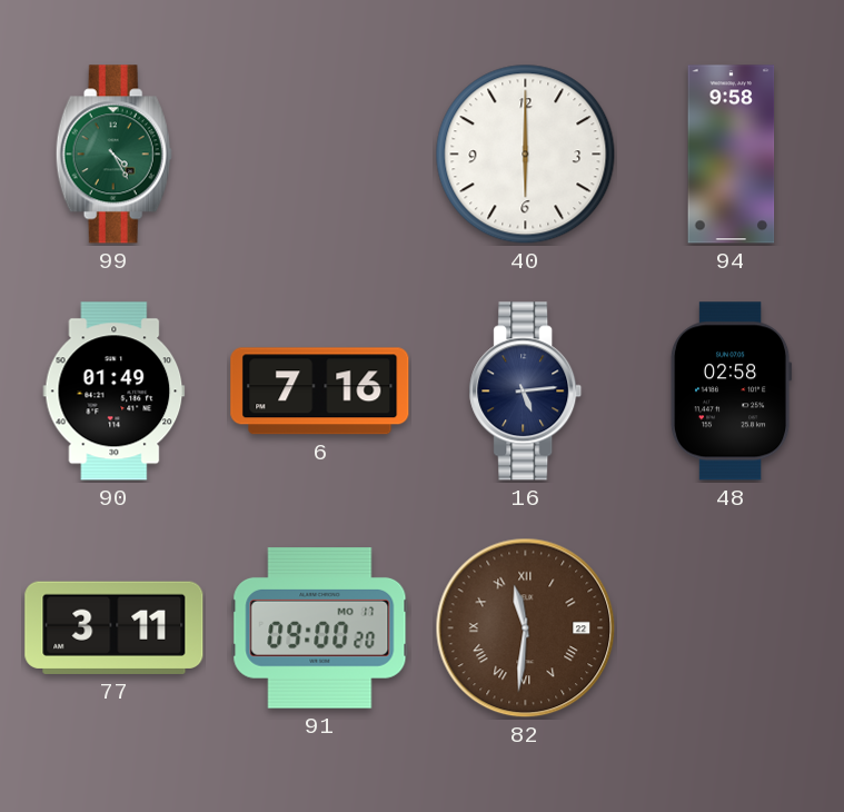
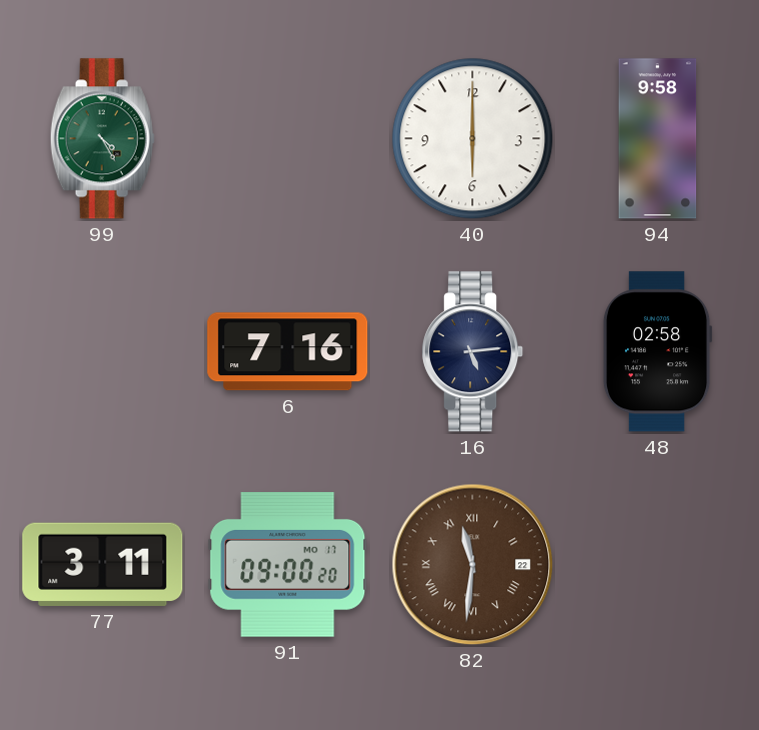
90: 01:49 -> none
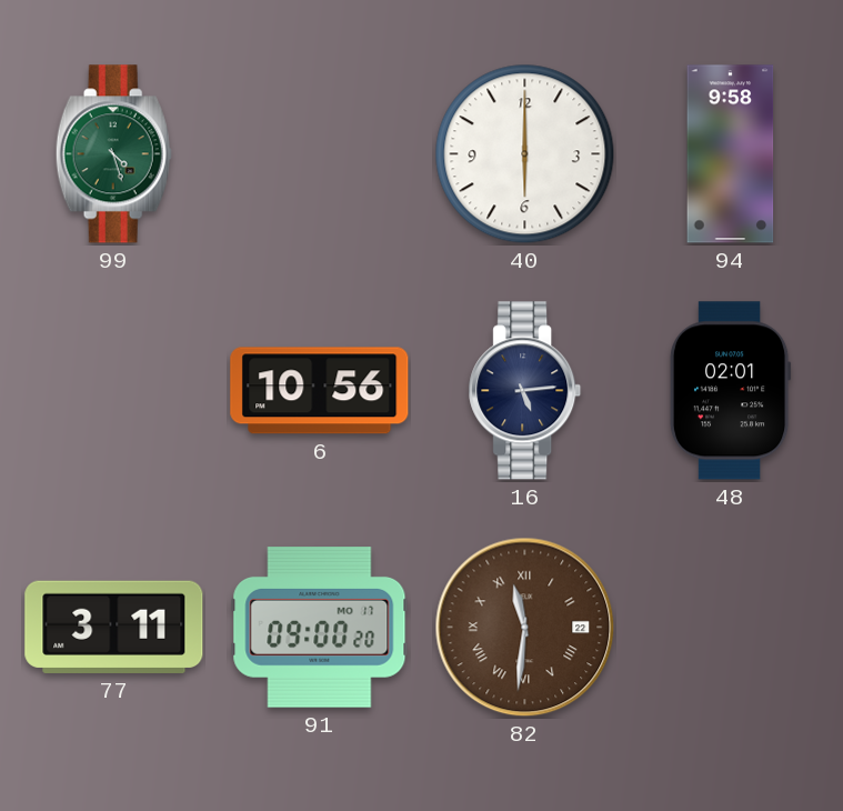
99: 4:25 -> 4:27
6: 7:16 -> 10:56
48: 02:58 -> 02:01
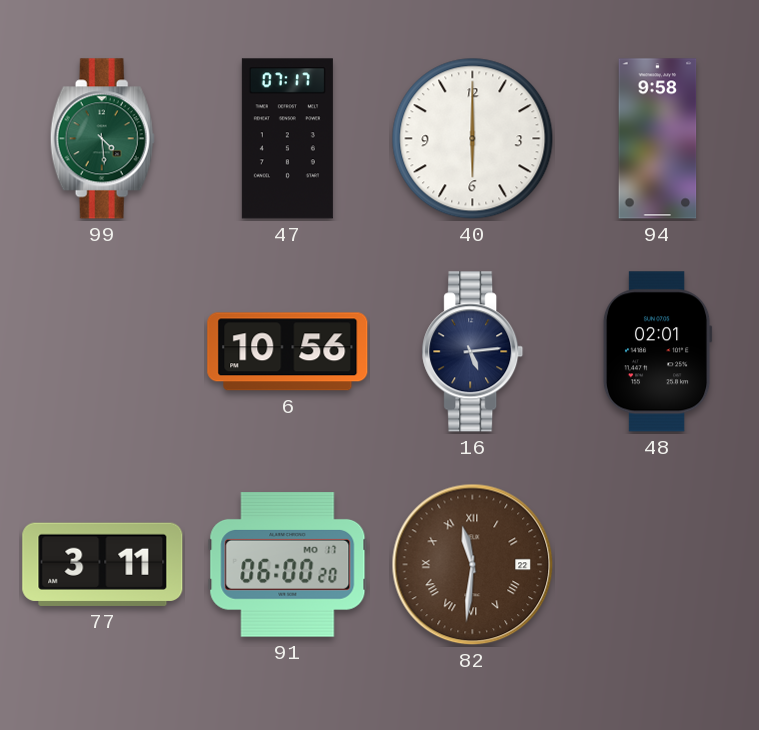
99: 4:27 -> 4:29
47: none -> 07:17
91: 09:00 -> 06:00
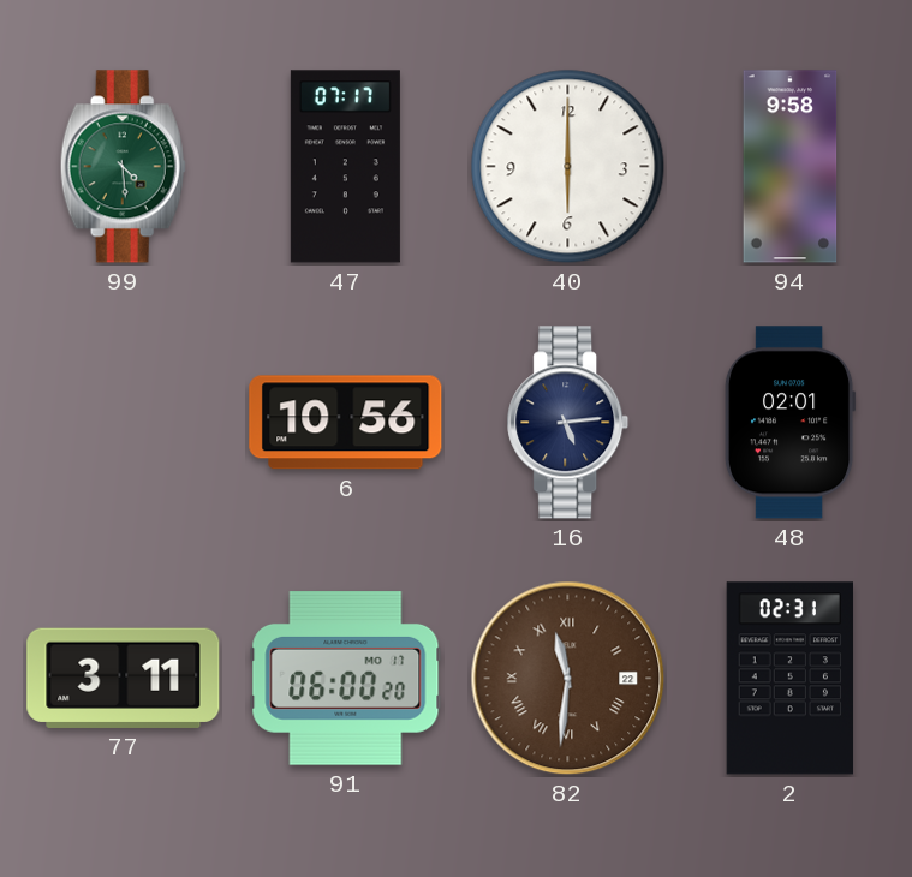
2: none -> 02:31
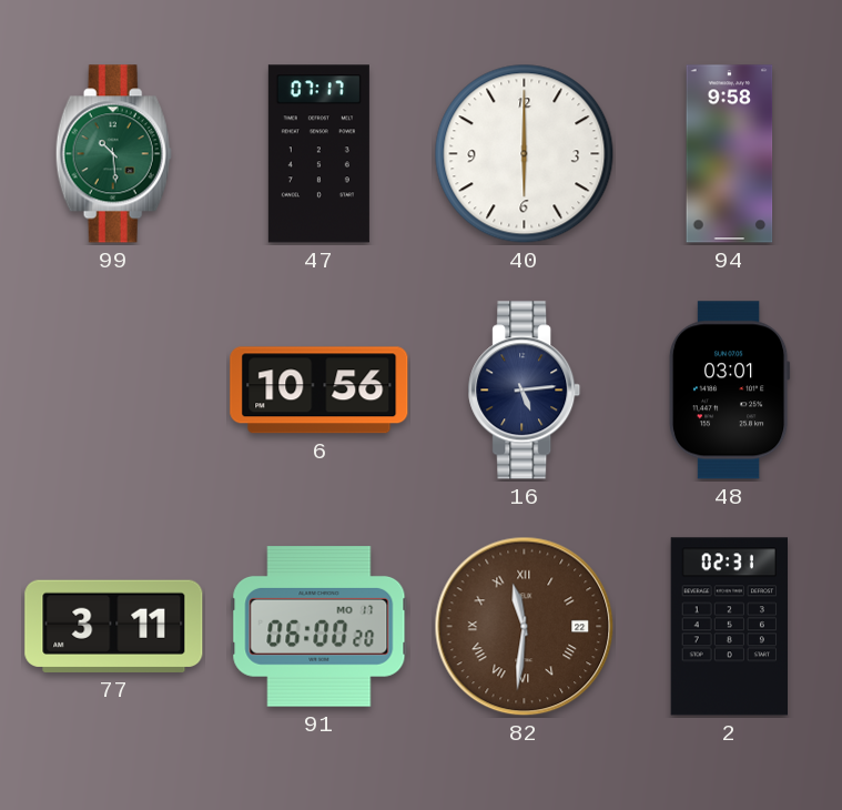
99: 4:29 -> 10:29
48: 02:01 -> 03:01
